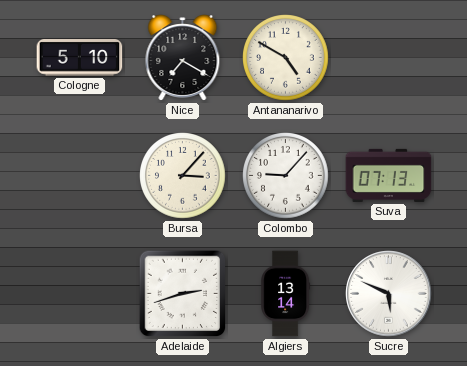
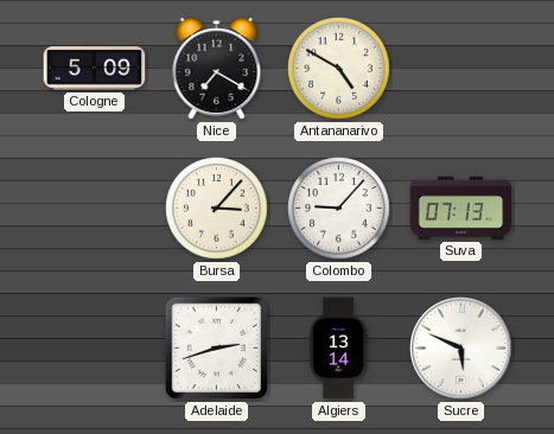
Cologne: 5:10 -> 5:09
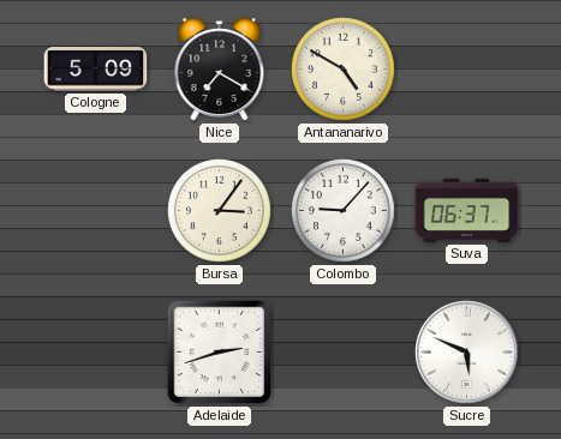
Bursa: 3:07 -> 3:06
Suva: 07:13 -> 06:37
Algiers: 13:14 -> none
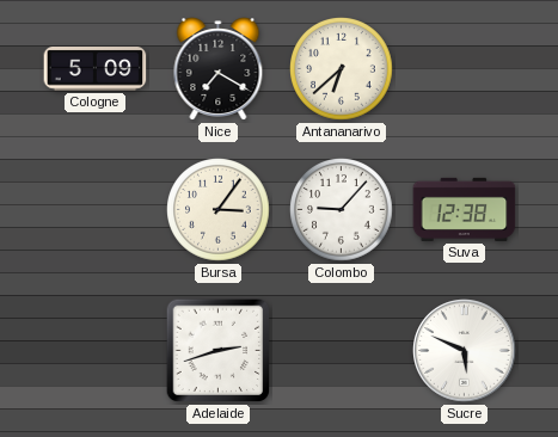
Antananarivo: 4:50 -> 6:38
Suva: 06:37 -> 12:38
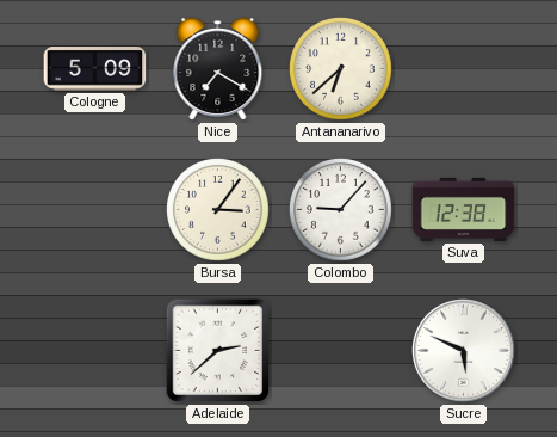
Adelaide: 2:42 -> 2:38
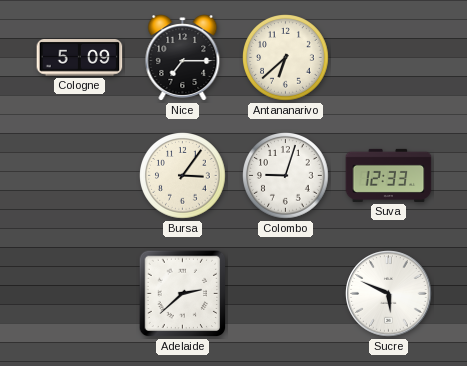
Nice: 7:20 -> 7:15
Colombo: 9:07 -> 9:03
Suva: 12:38 -> 12:33
